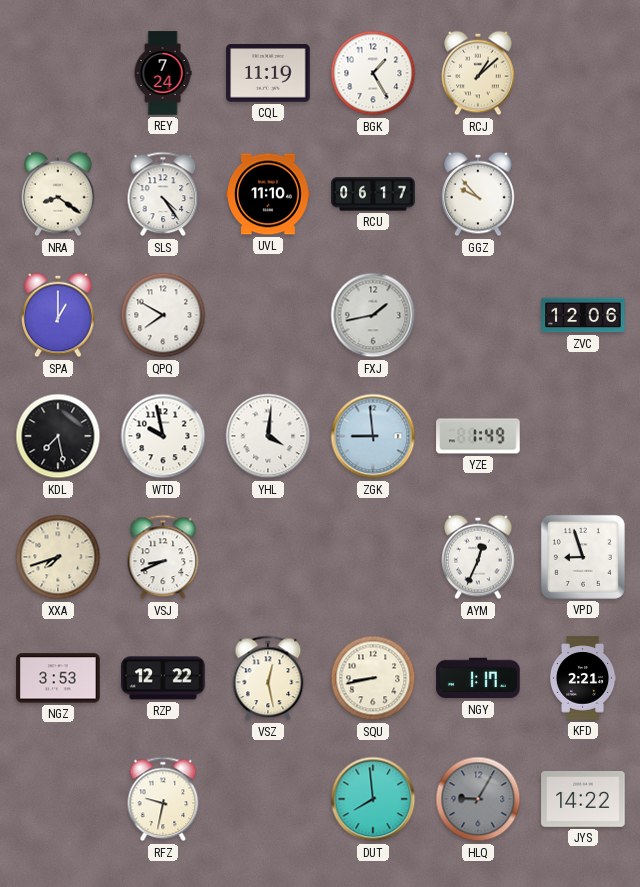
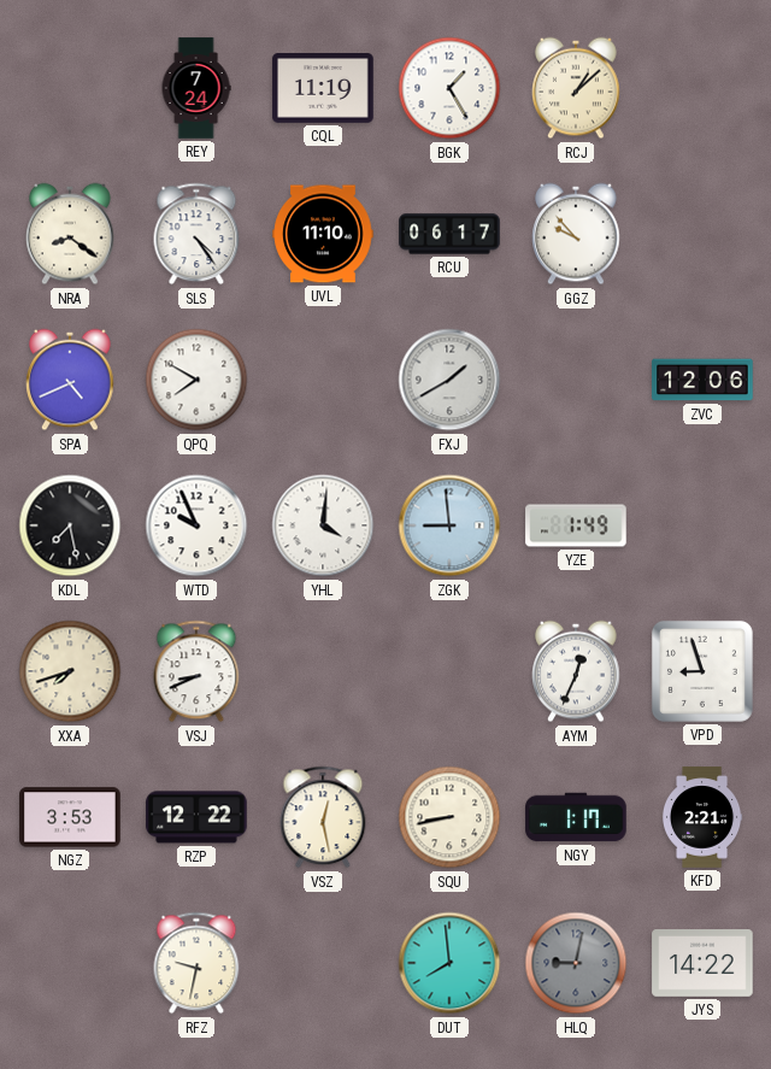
SPA: 1:00 -> 4:41
FXJ: 1:43 -> 1:40
WTD: 9:58 -> 9:56
HLQ: 9:05 -> 9:02
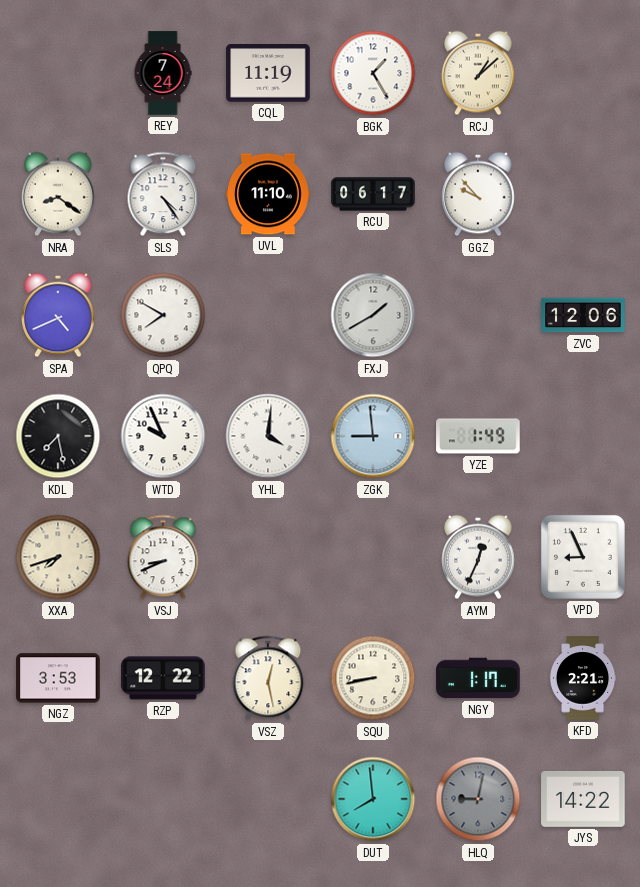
VPD: 8:57 -> 8:56
RFZ: 9:32 -> none
